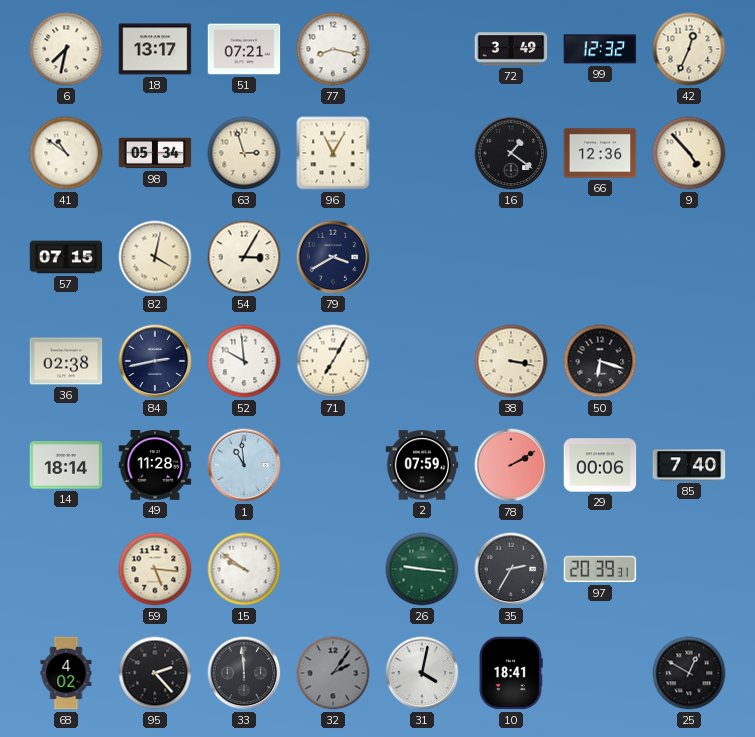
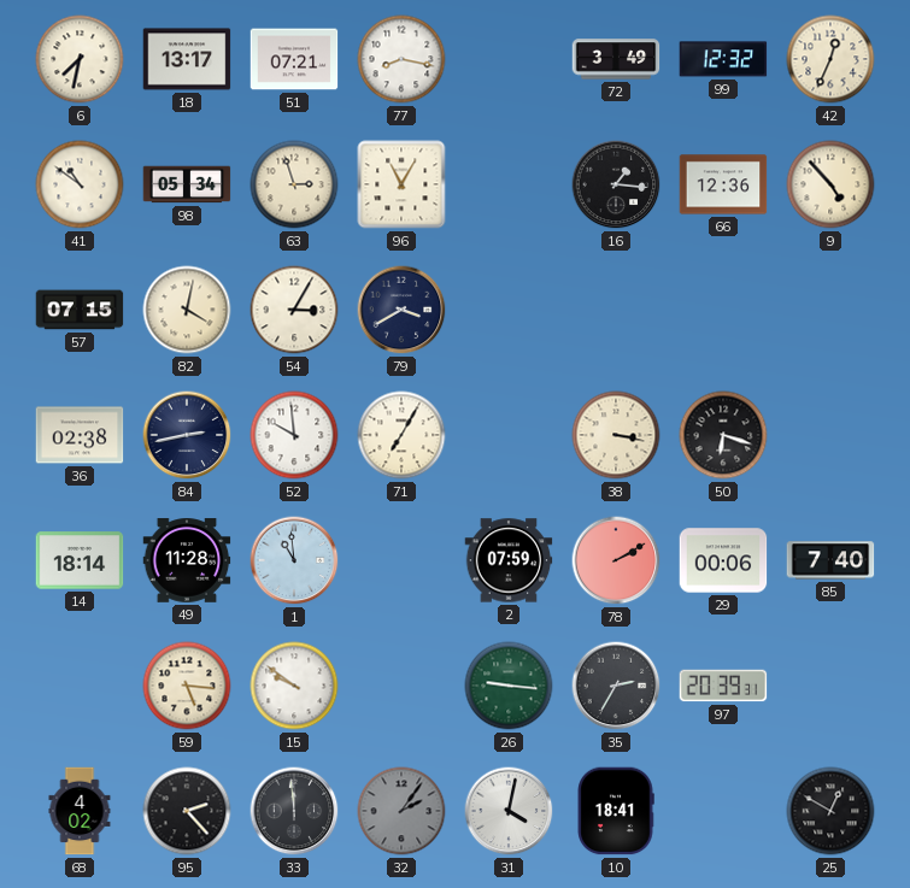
16: 1:21 -> 1:16
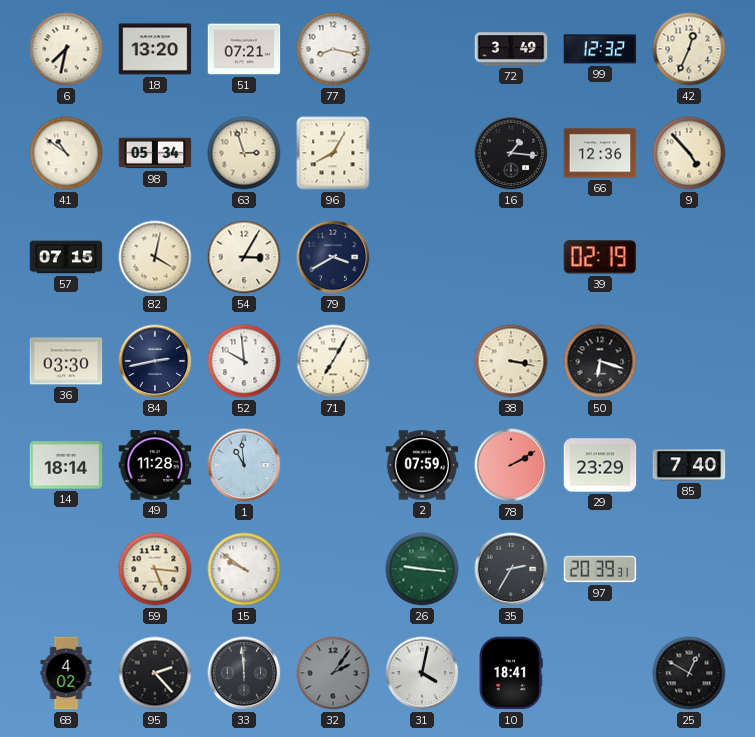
18: 13:17 -> 13:20
96: 11:05 -> 8:05
39: none -> 02:19
36: 02:38 -> 03:30
29: 00:06 -> 23:29
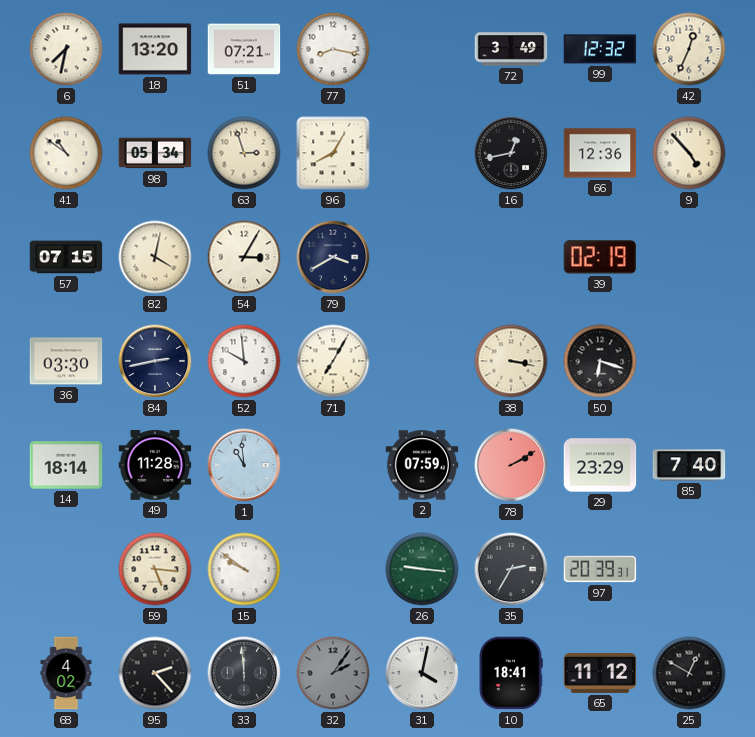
16: 1:16 -> 12:43
65: none -> 11:12
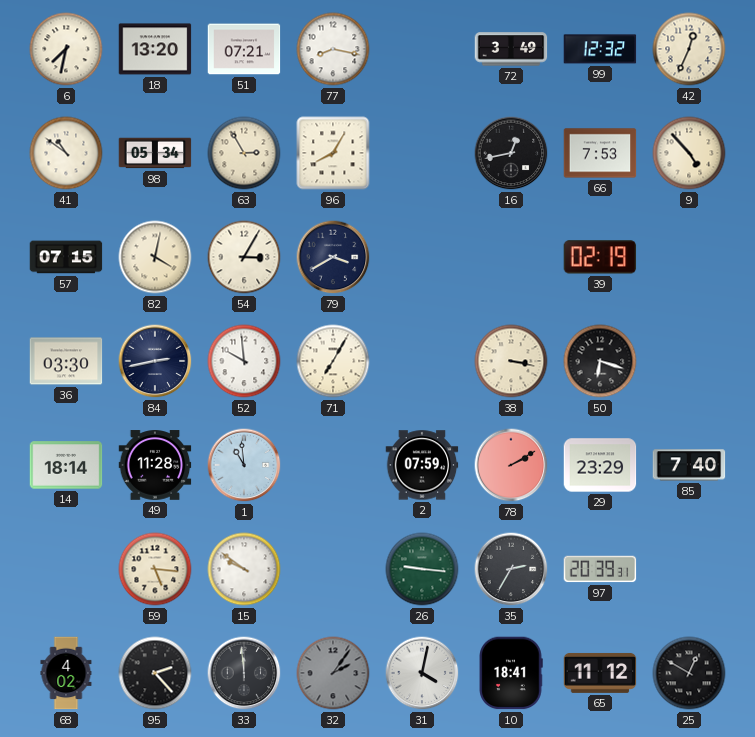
63: 2:57 -> 2:55
66: 12:36 -> 7:53
